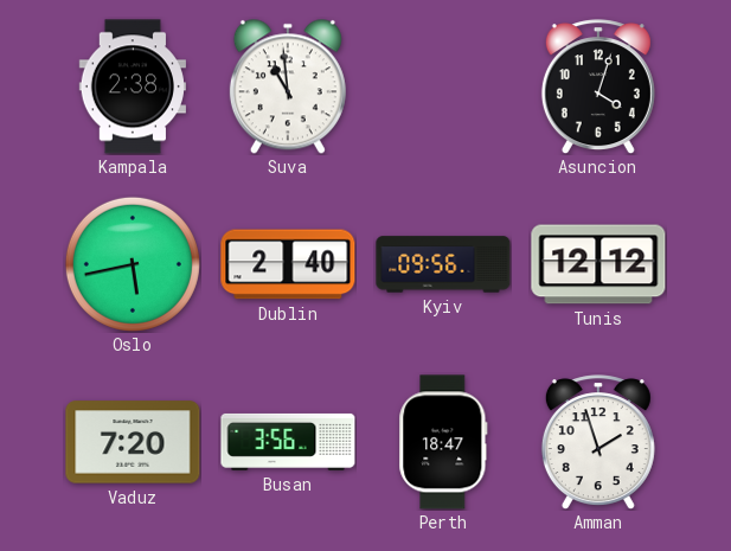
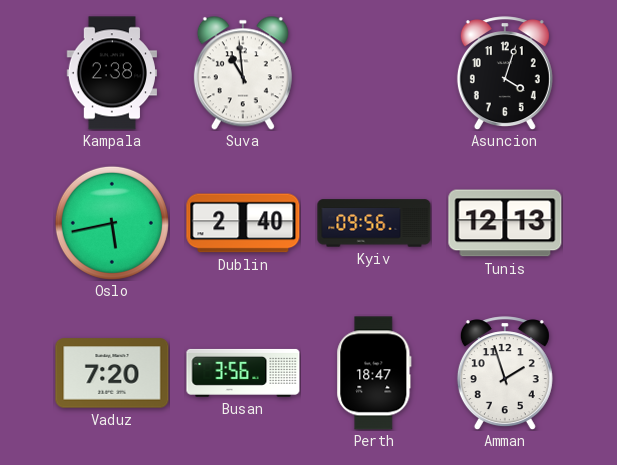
Tunis: 12:12 -> 12:13
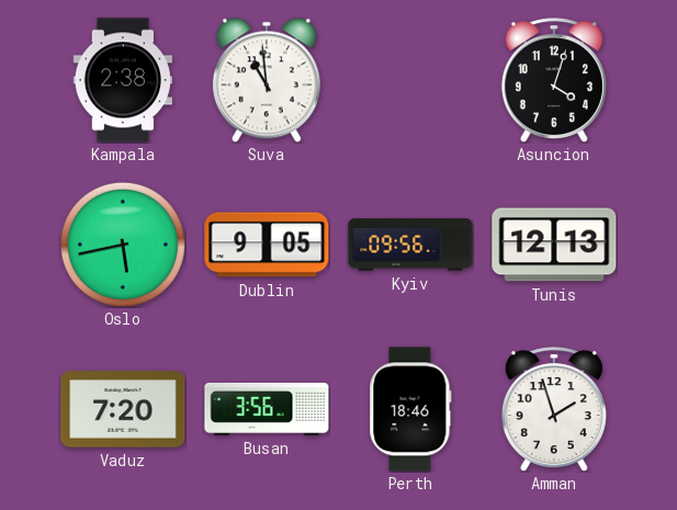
Dublin: 2:40 -> 9:05
Perth: 18:47 -> 18:46
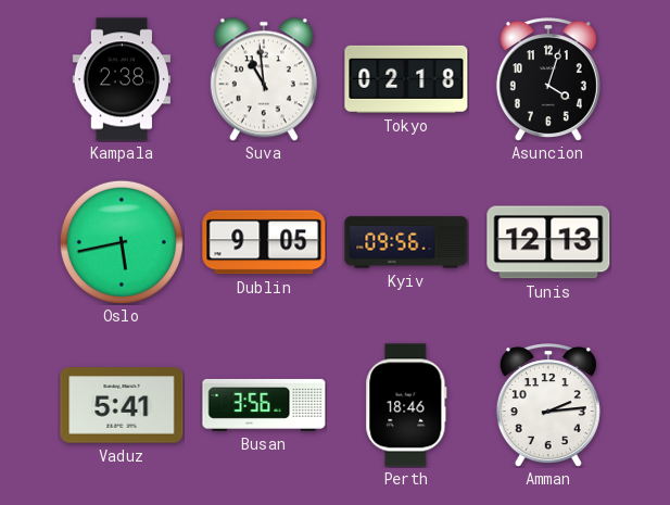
Tokyo: none -> 02:18
Vaduz: 7:20 -> 5:41
Amman: 1:57 -> 2:14
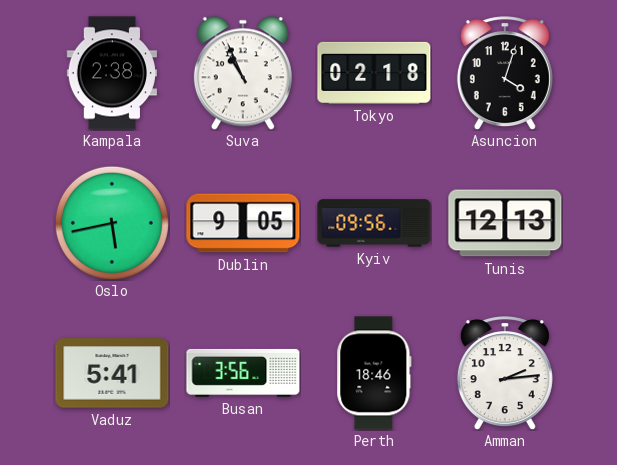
Suva: 10:59 -> 10:56
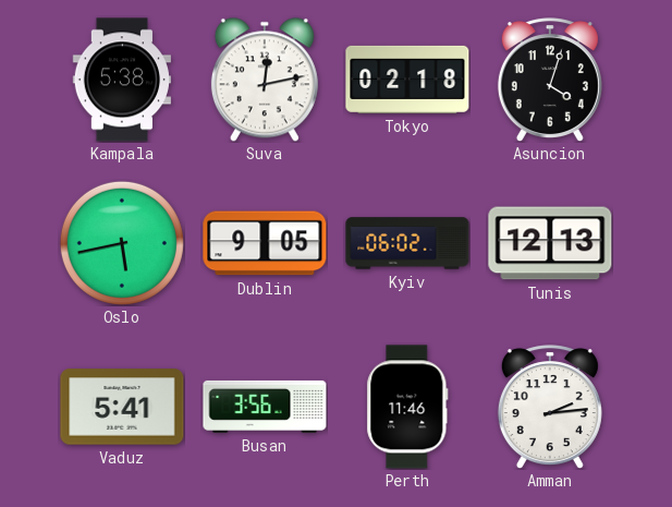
Kampala: 2:38 -> 5:38
Suva: 10:56 -> 12:13
Kyiv: 09:56 -> 06:02
Perth: 18:46 -> 11:46
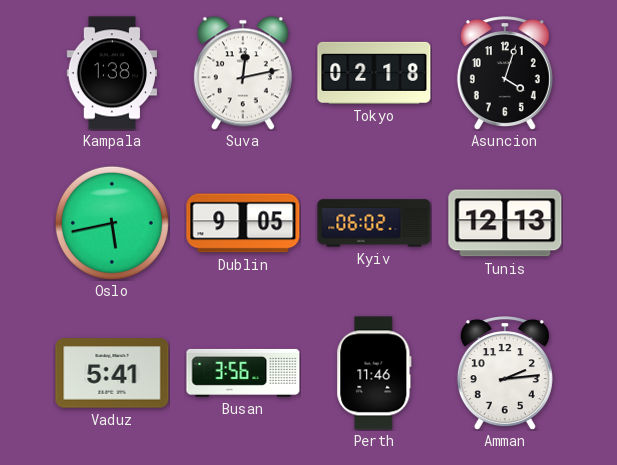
Kampala: 5:38 -> 1:38
